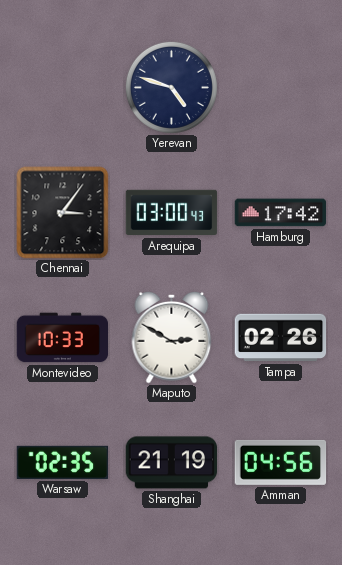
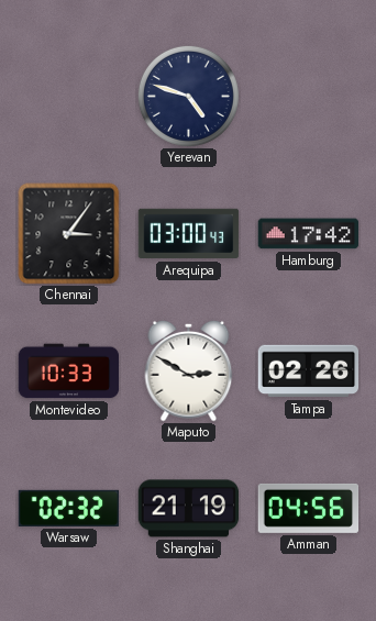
Warsaw: 02:35 -> 02:32
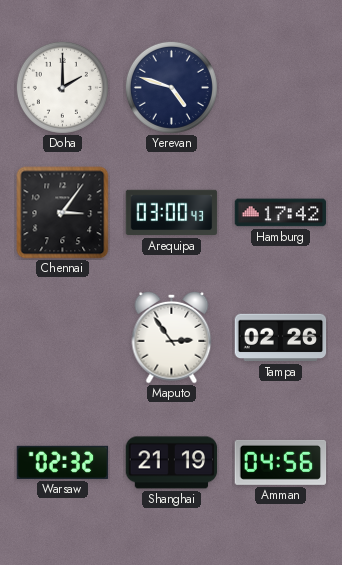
Doha: none -> 2:00
Montevideo: 10:33 -> none
Maputo: 2:50 -> 2:54
